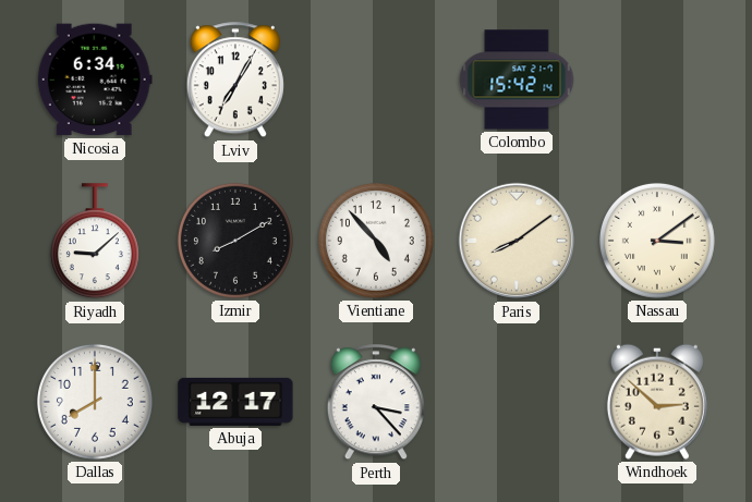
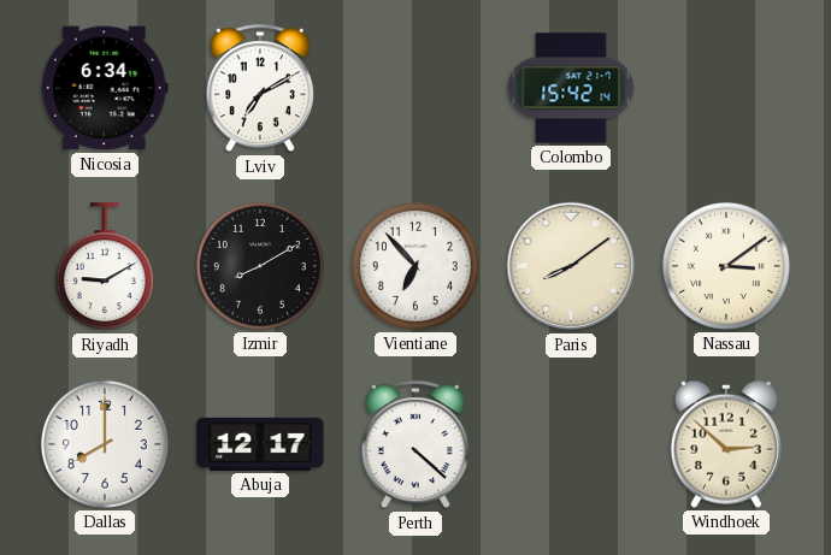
Lviv: 7:05 -> 7:10
Riyadh: 9:08 -> 9:10
Vientiane: 4:53 -> 6:53
Perth: 3:23 -> 4:22
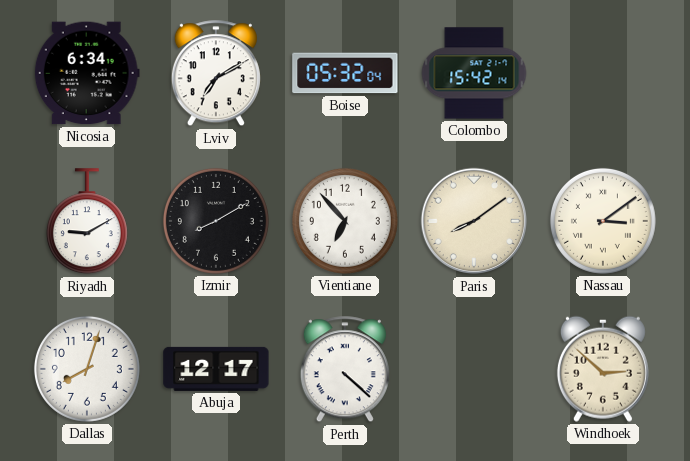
Boise: none -> 05:32
Dallas: 8:00 -> 8:03
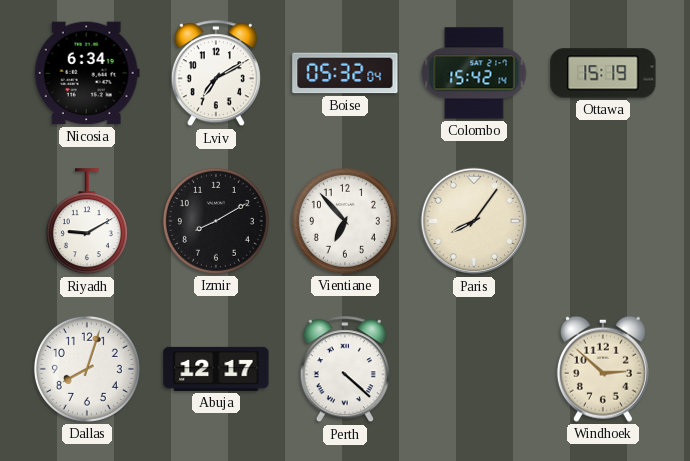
Ottawa: none -> 15:19
Paris: 8:09 -> 8:06
Nassau: 3:09 -> none
